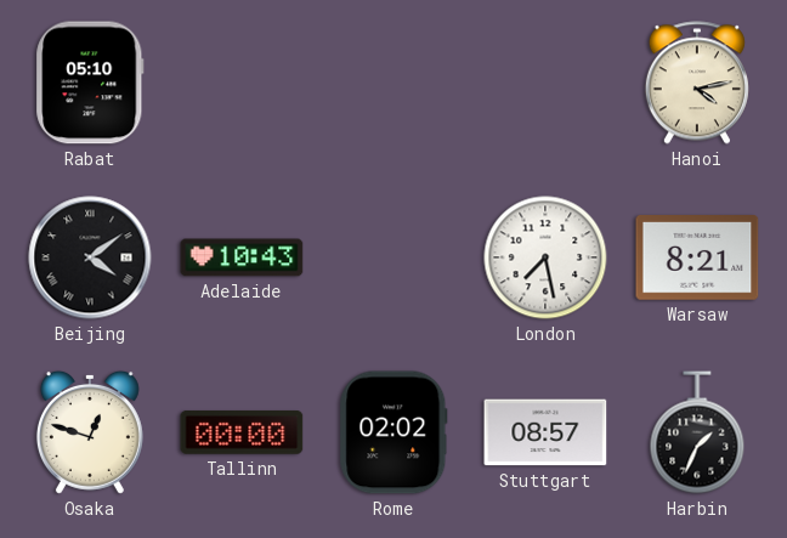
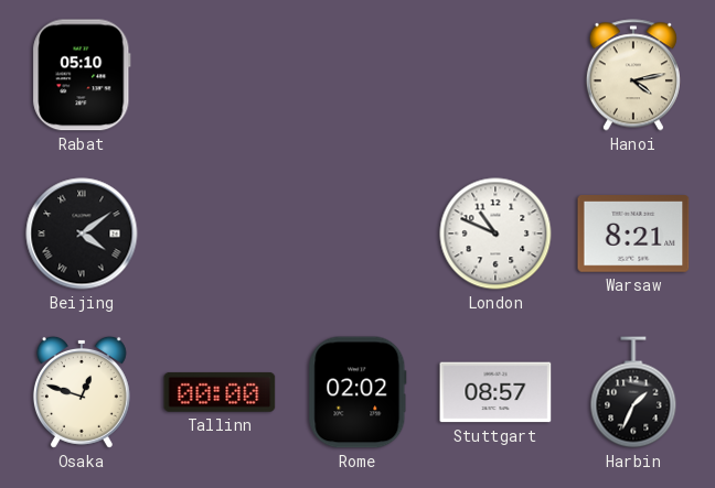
Adelaide: 10:43 -> none
London: 7:28 -> 10:49
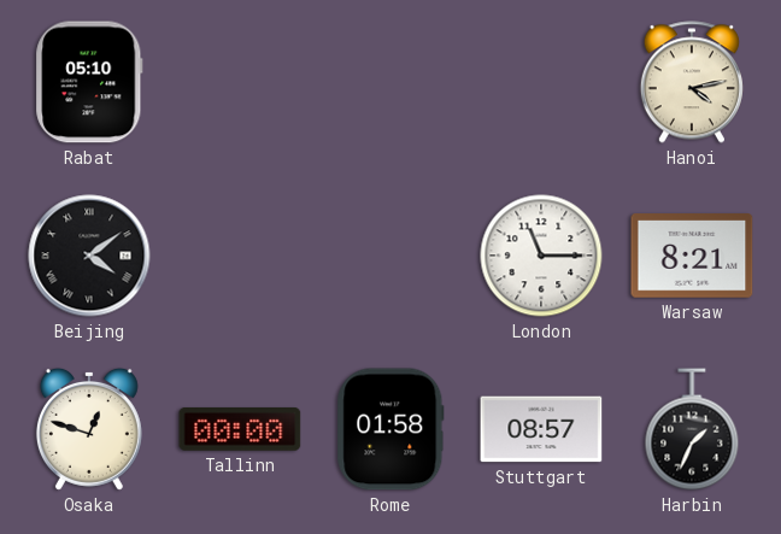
London: 10:49 -> 11:15
Rome: 02:02 -> 01:58
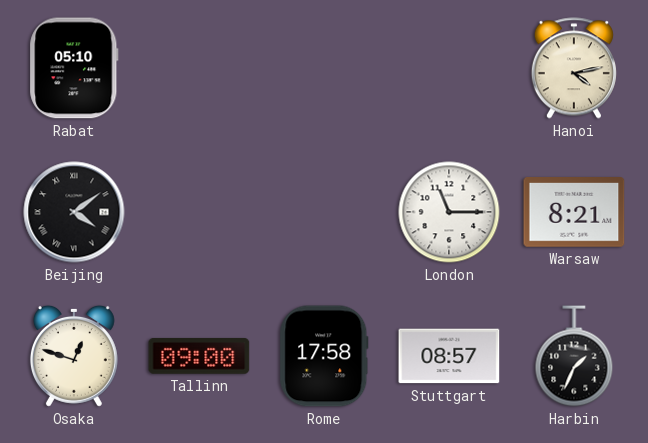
Tallinn: 00:00 -> 09:00
Rome: 01:58 -> 17:58
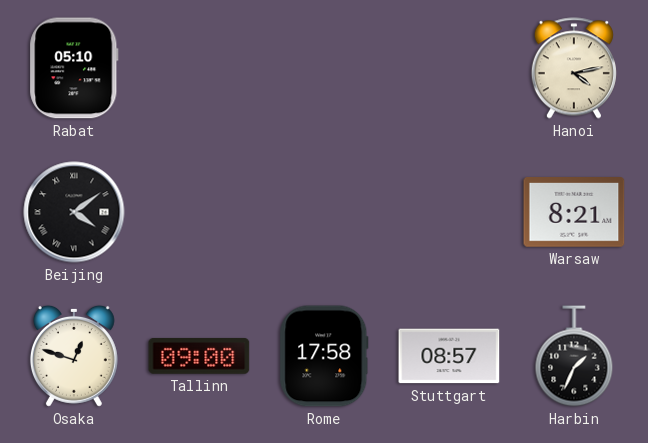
London: 11:15 -> none
